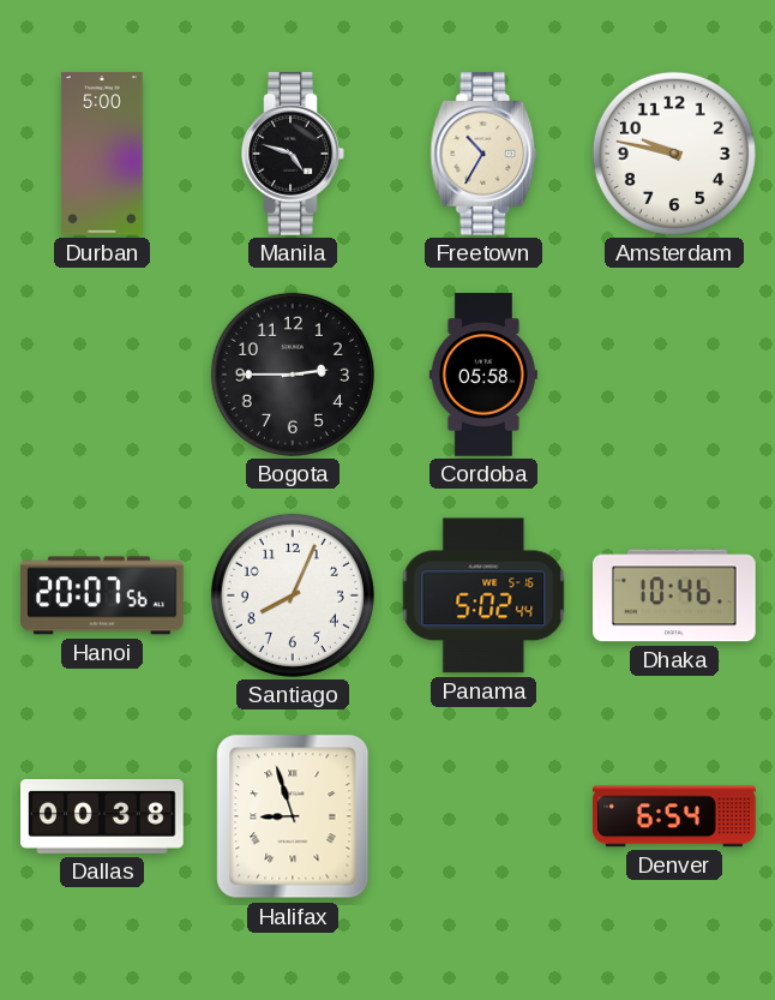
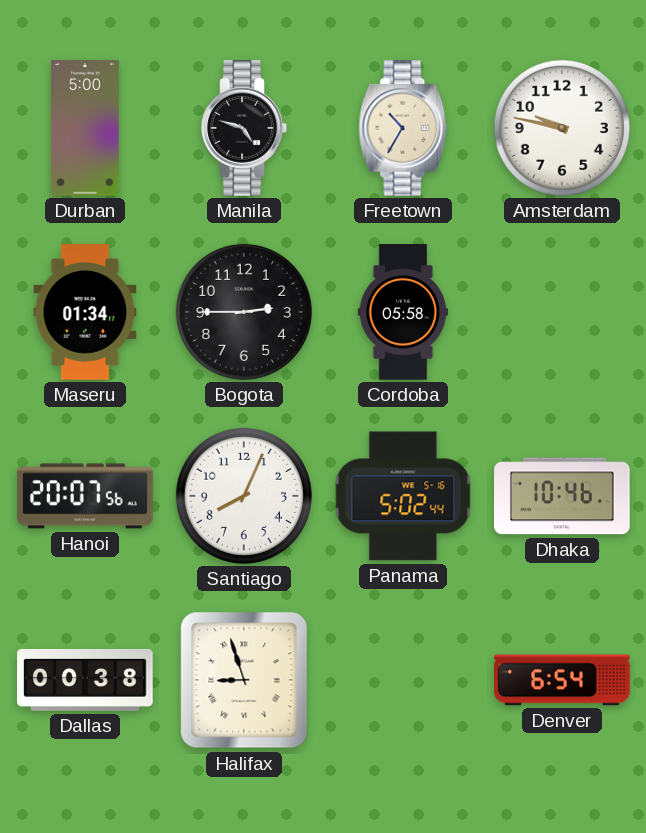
Maseru: none -> 01:34
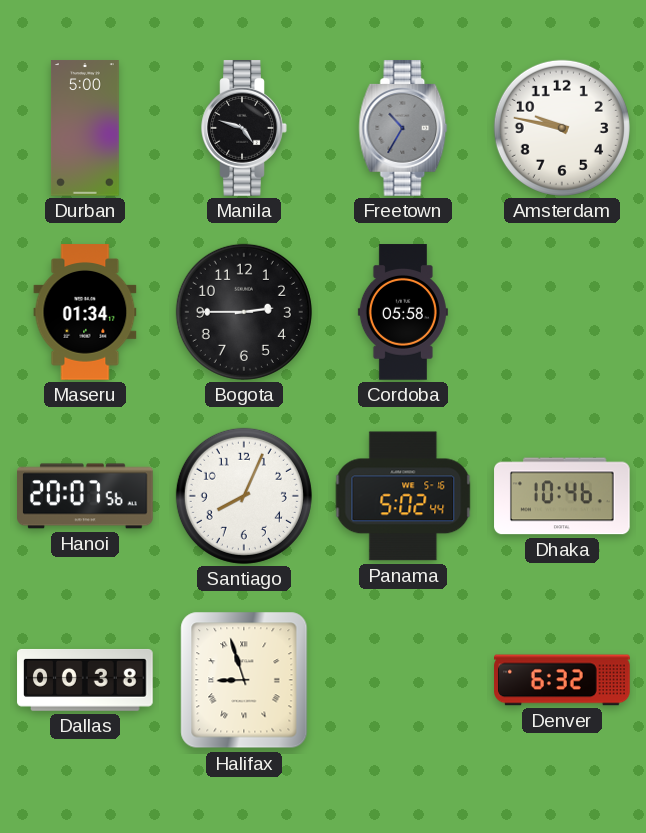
Freetown dial: cream -> grey
Denver: 6:54 -> 6:32
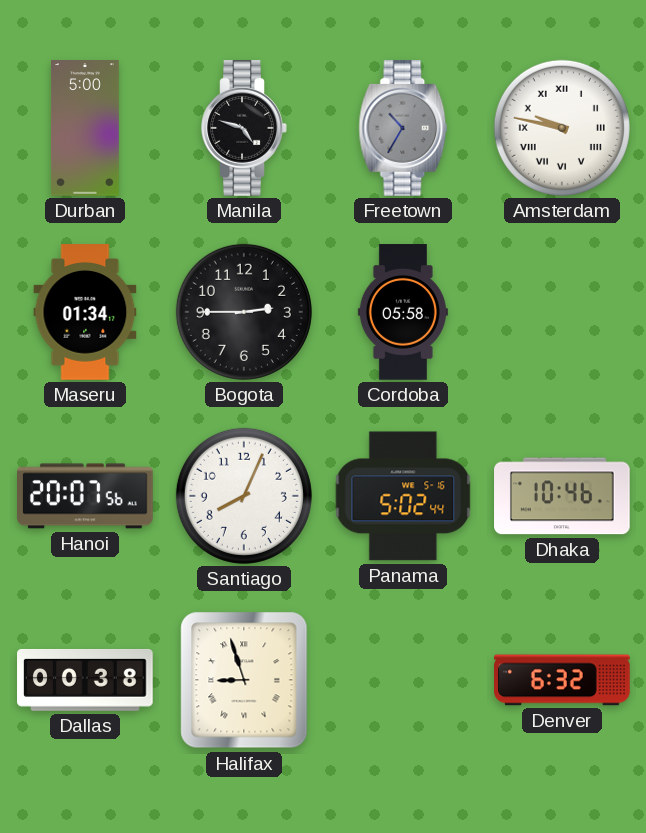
Amsterdam numerals: Arabic -> Roman
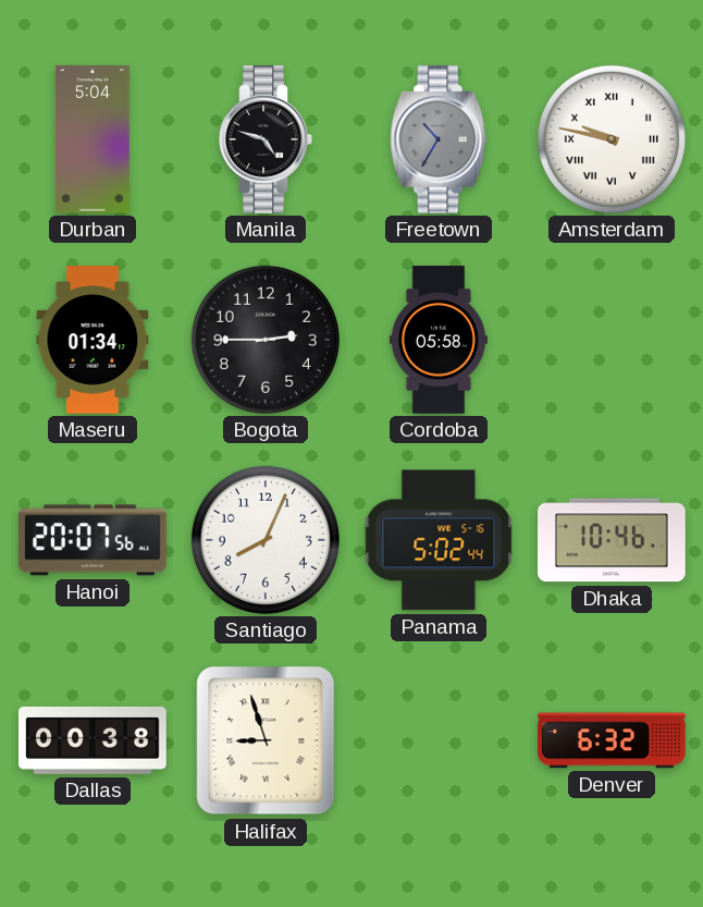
Durban: 5:00 -> 5:04
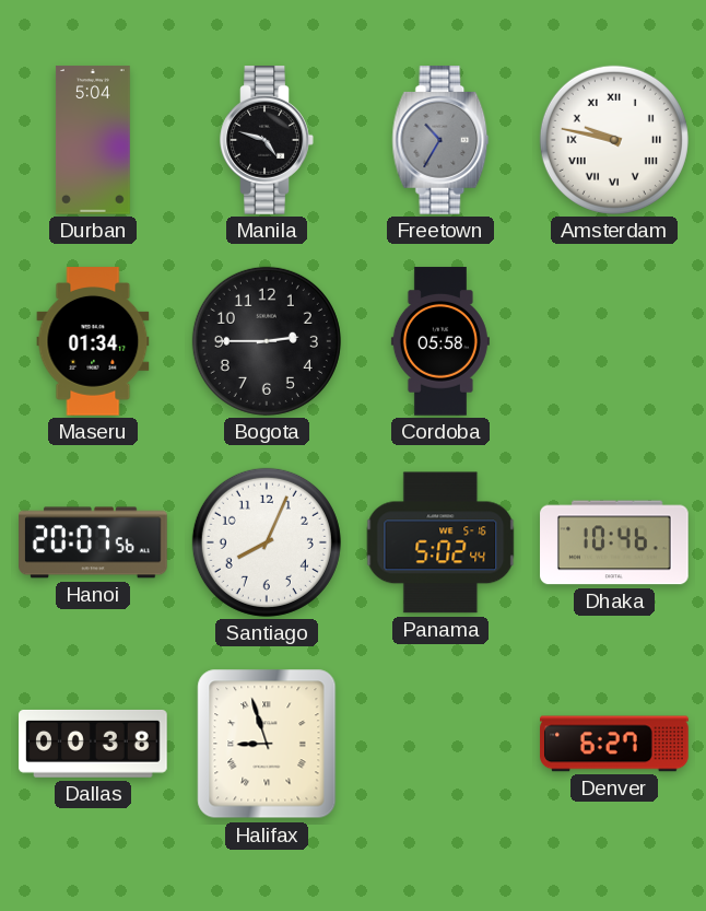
Denver: 6:32 -> 6:27
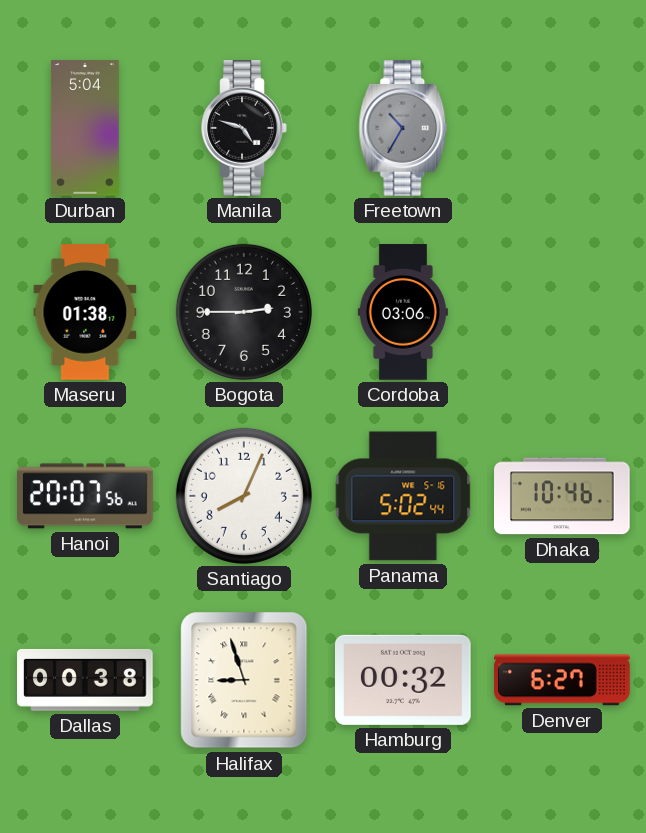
Amsterdam: 9:47 -> none
Maseru: 01:34 -> 01:38
Cordoba: 05:58 -> 03:06
Hamburg: none -> 00:32
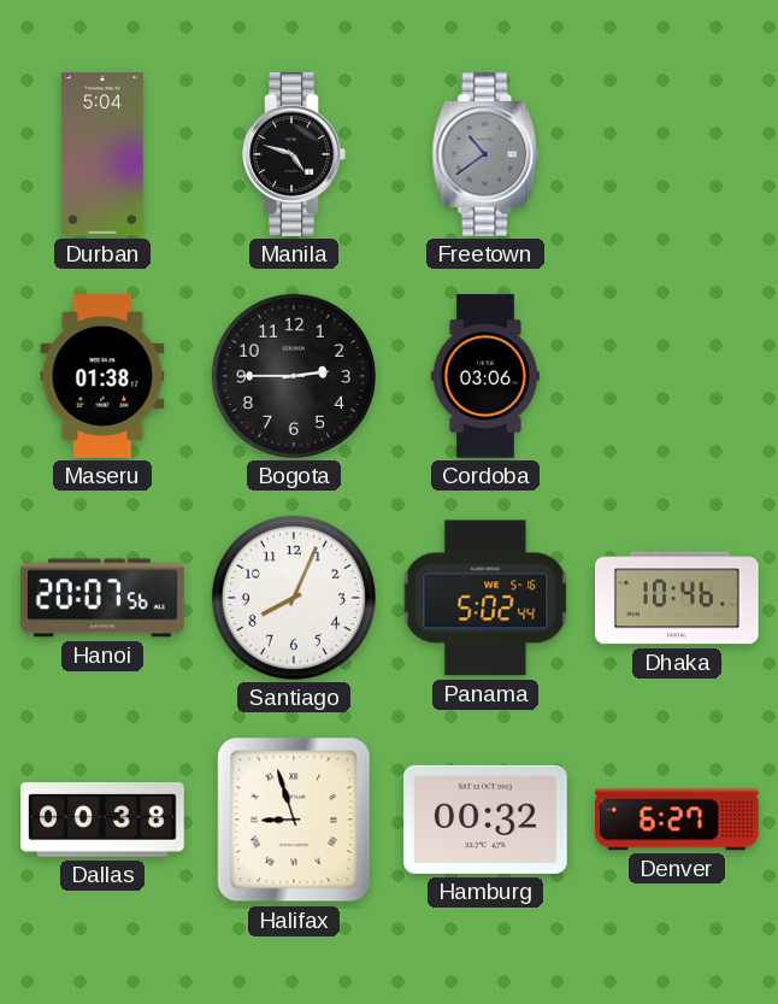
Freetown: 10:35 -> 10:39
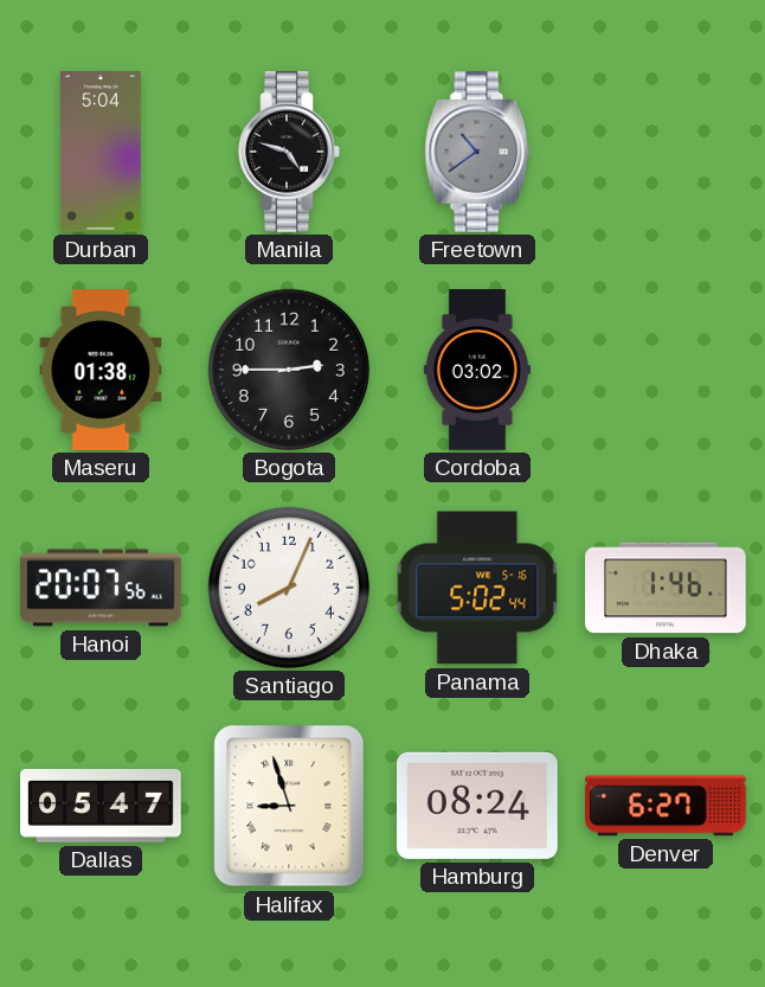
Cordoba: 03:06 -> 03:02
Dhaka: 10:46 -> 1:46
Dallas: 00:38 -> 05:47
Hamburg: 00:32 -> 08:24
